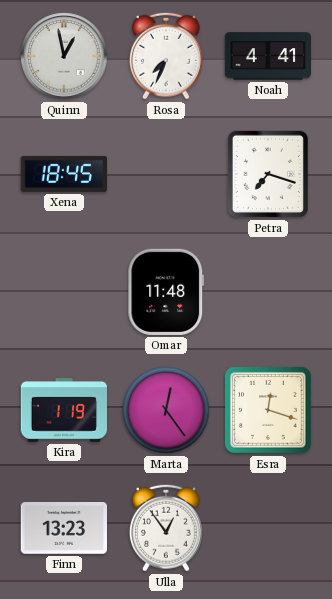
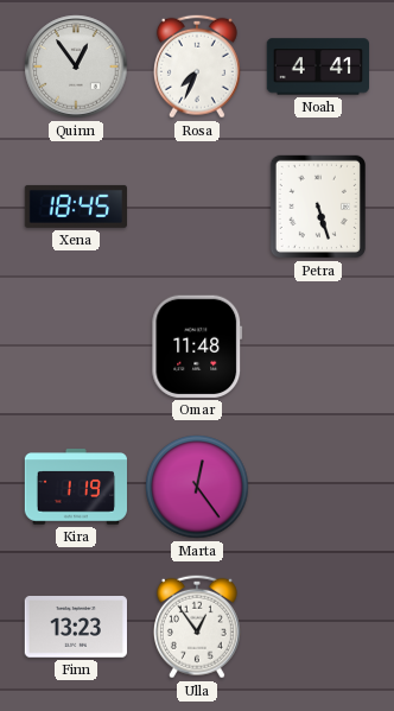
Quinn: 12:58 -> 12:54
Petra: 7:18 -> 5:27
Esra: 12:18 -> none
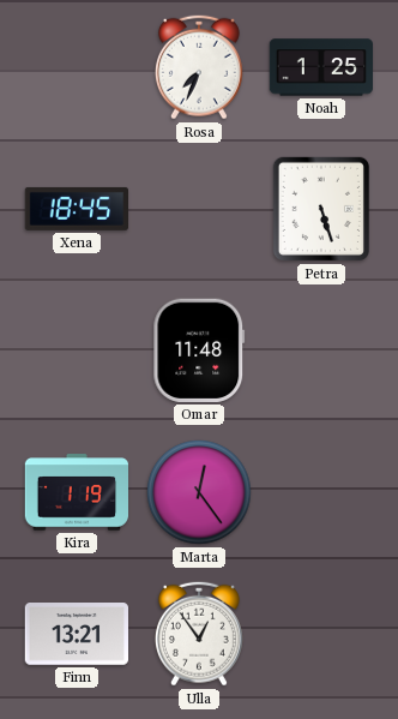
Quinn: 12:54 -> none
Noah: 4:41 -> 1:25
Finn: 13:23 -> 13:21
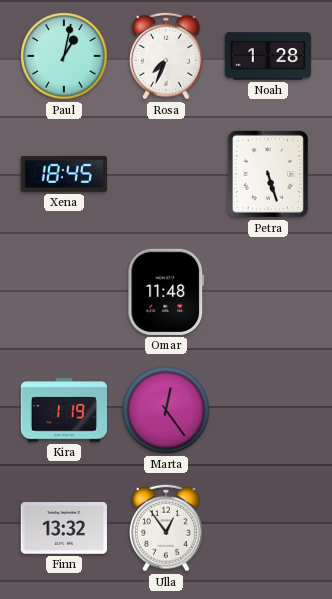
Paul: none -> 1:02
Noah: 1:25 -> 1:28
Finn: 13:21 -> 13:32
